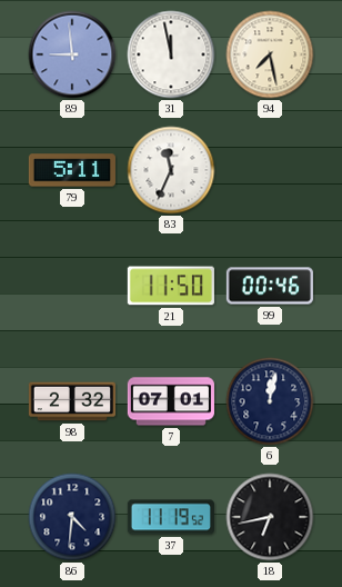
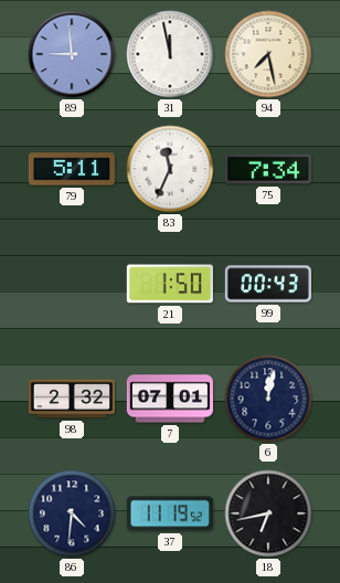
75: none -> 7:34
21: 11:50 -> 1:50
99: 00:46 -> 00:43
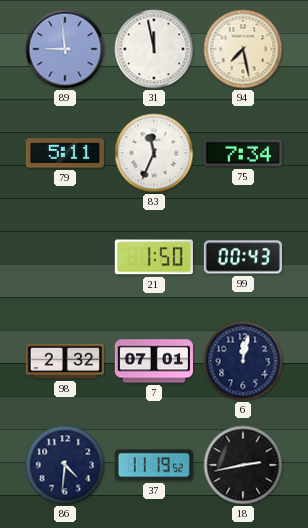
18: 6:43 -> 2:43
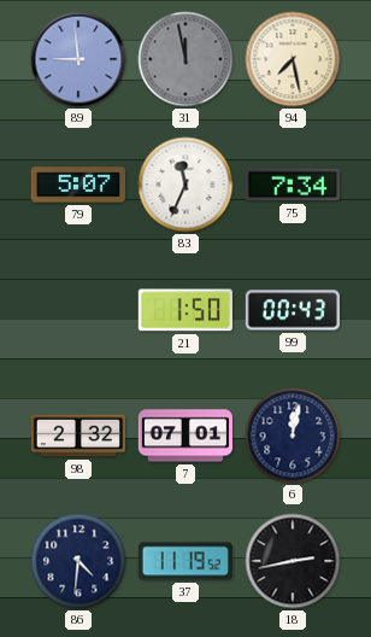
31 dial: white -> grey
79: 5:11 -> 5:07
